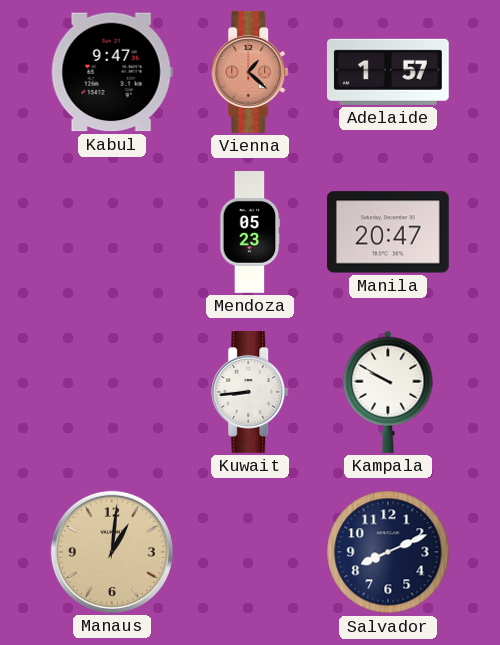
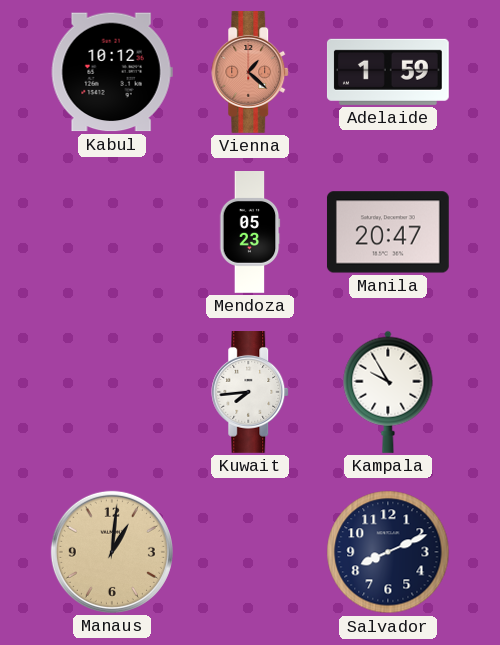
Kabul: 9:47 -> 10:12
Adelaide: 1:57 -> 1:59
Kuwait: 8:44 -> 7:44
Kampala: 9:50 -> 9:55
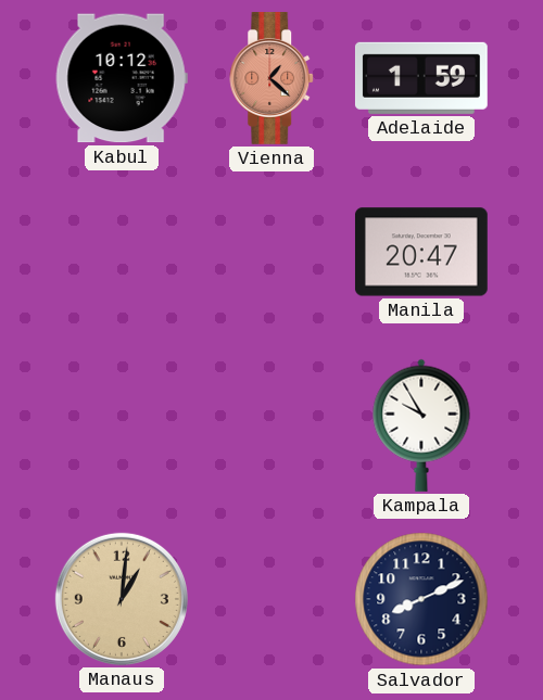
Mendoza: 05:23 -> none
Kuwait: 7:44 -> none
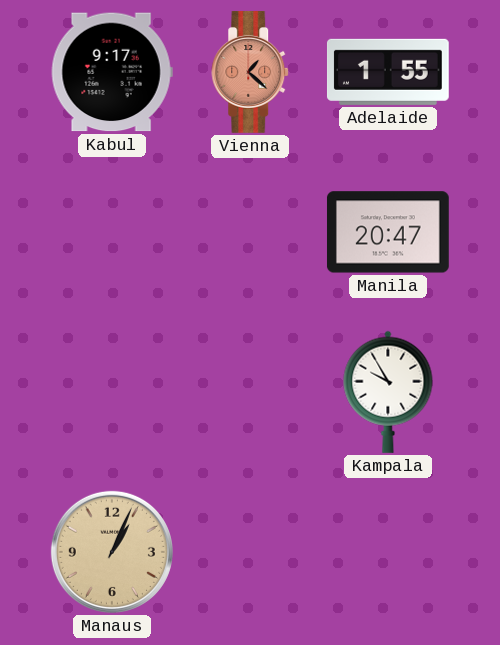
Kabul: 10:12 -> 9:17
Adelaide: 1:59 -> 1:55
Manaus: 1:01 -> 1:04
Salvador: 8:11 -> none
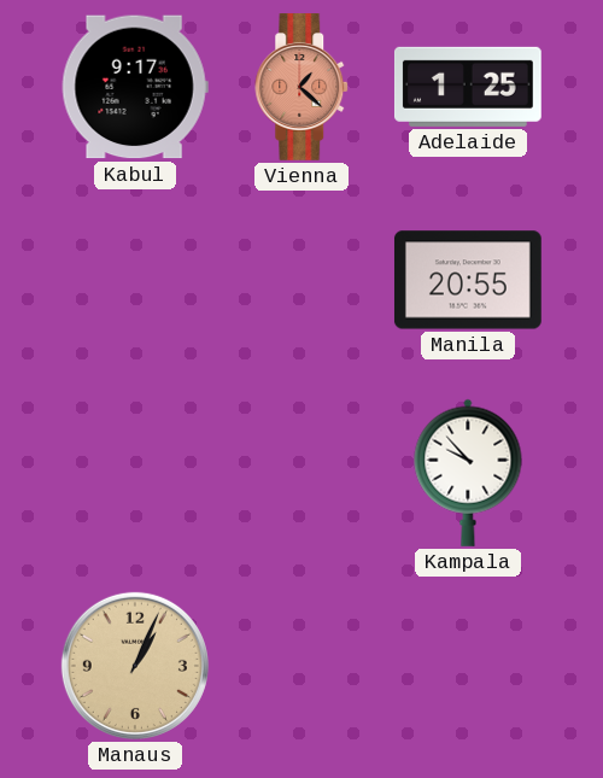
Adelaide: 1:55 -> 1:25
Manila: 20:47 -> 20:55
Kampala: 9:55 -> 9:53
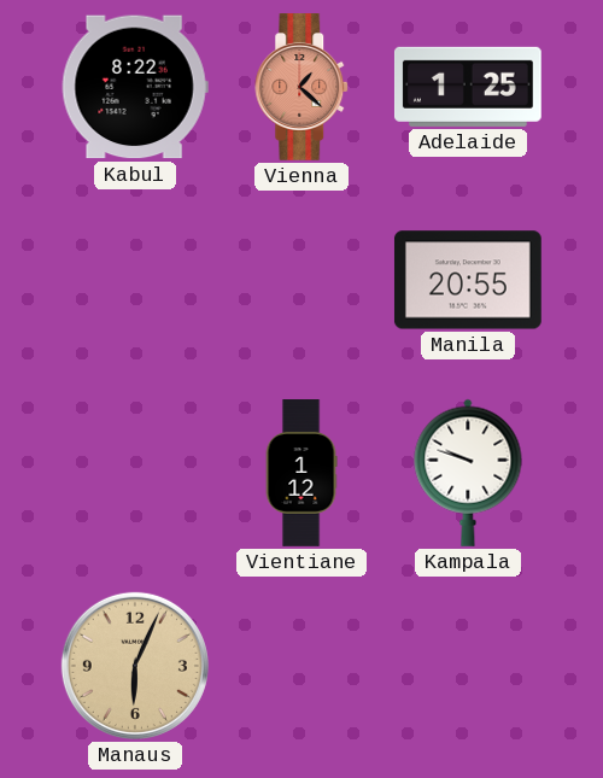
Kabul: 9:17 -> 8:22
Vientiane: none -> 1:12
Kampala: 9:53 -> 9:48
Manaus: 1:04 -> 6:04
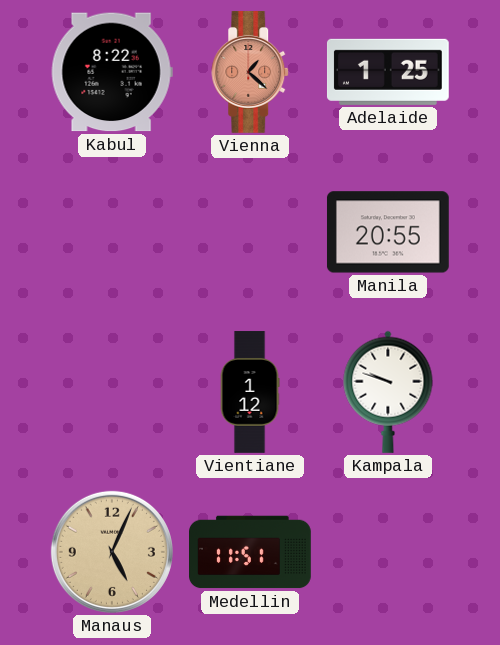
Manaus: 6:04 -> 5:04
Medellin: none -> 11:51
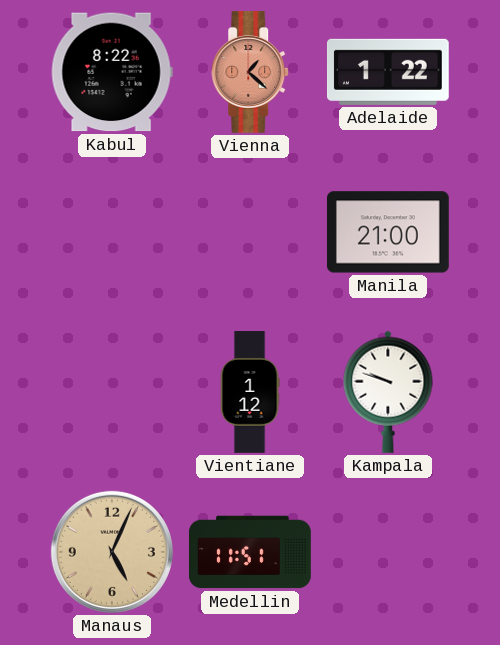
Adelaide: 1:25 -> 1:22
Manila: 20:55 -> 21:00
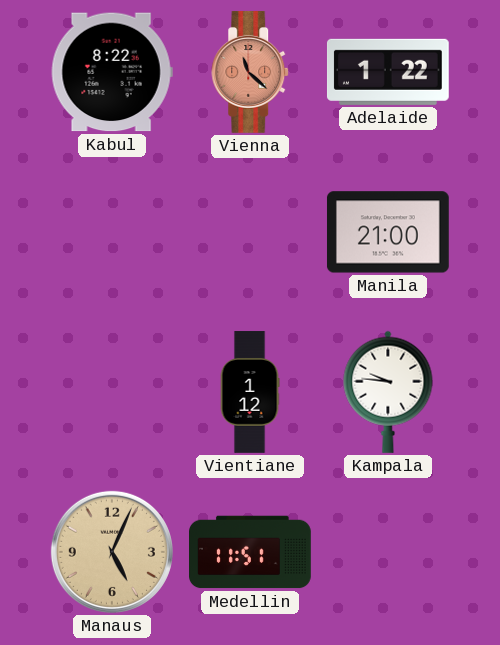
Vienna: 1:22 -> 11:22
Kampala: 9:48 -> 9:46
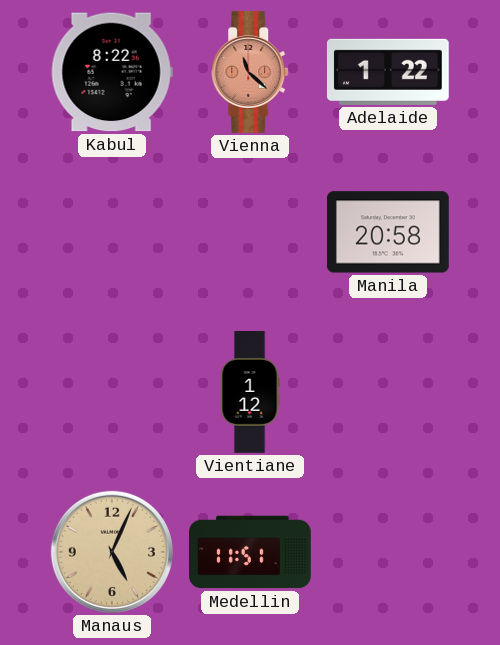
Manila: 21:00 -> 20:58
Kampala: 9:46 -> none
